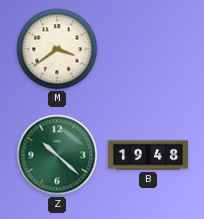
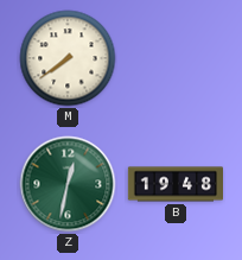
M: 3:39 -> 7:39
Z: 10:22 -> 12:32
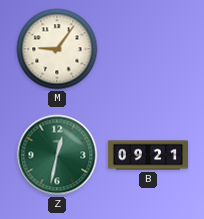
M: 7:39 -> 9:06
B: 19:48 -> 09:21
